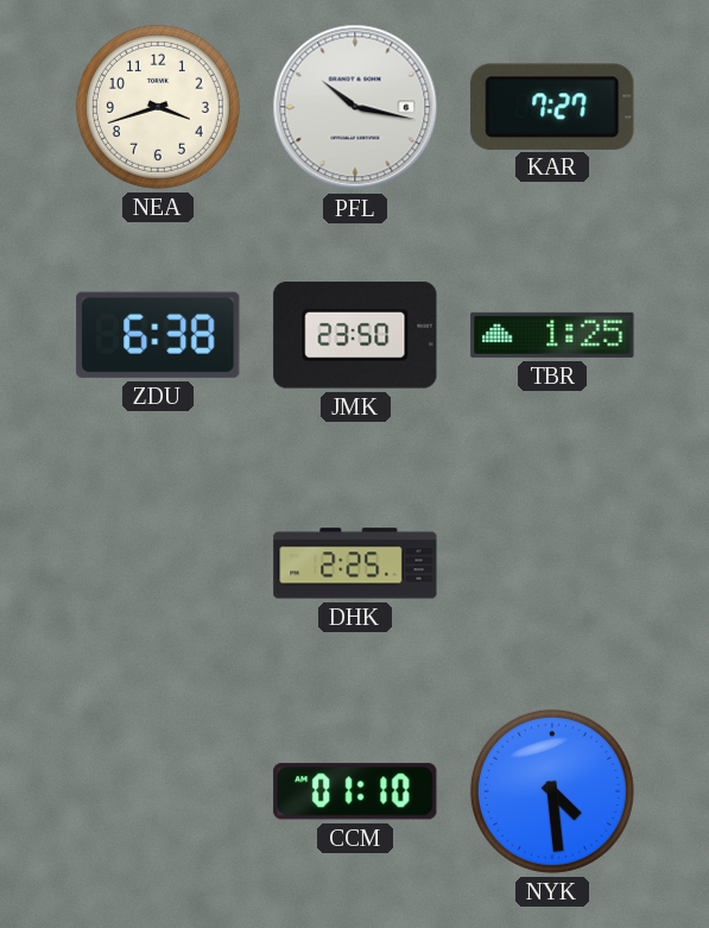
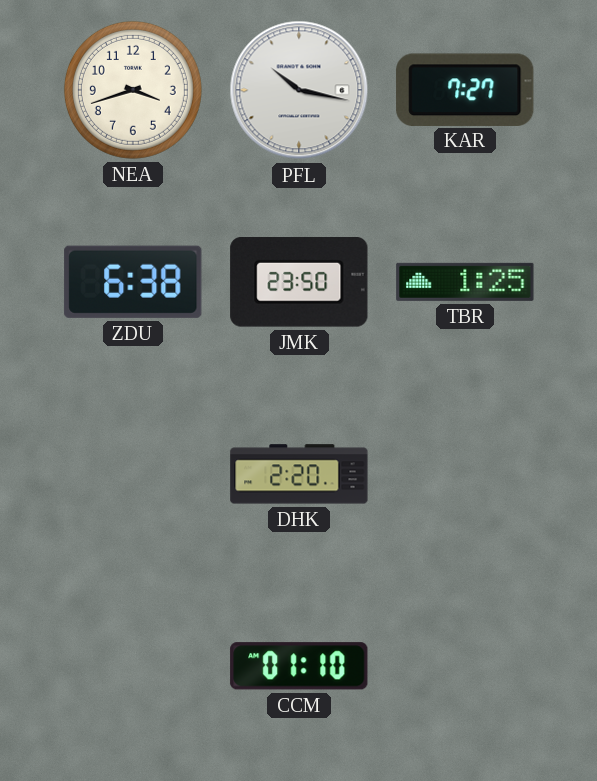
DHK: 2:25 -> 2:20
NYK: 4:29 -> none
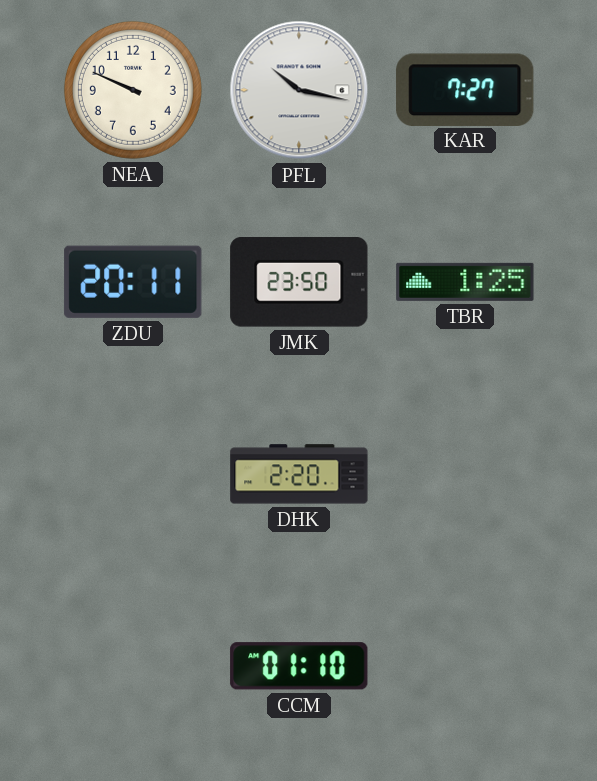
NEA: 3:42 -> 9:49
ZDU: 6:38 -> 20:11
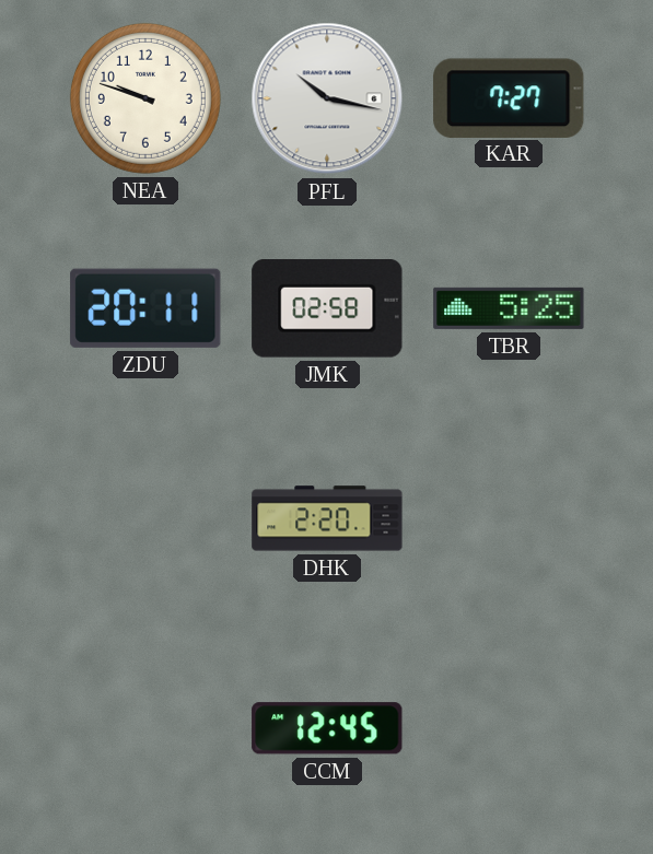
NEA: 9:49 -> 9:48
JMK: 23:50 -> 02:58
TBR: 1:25 -> 5:25
CCM: 01:10 -> 12:45
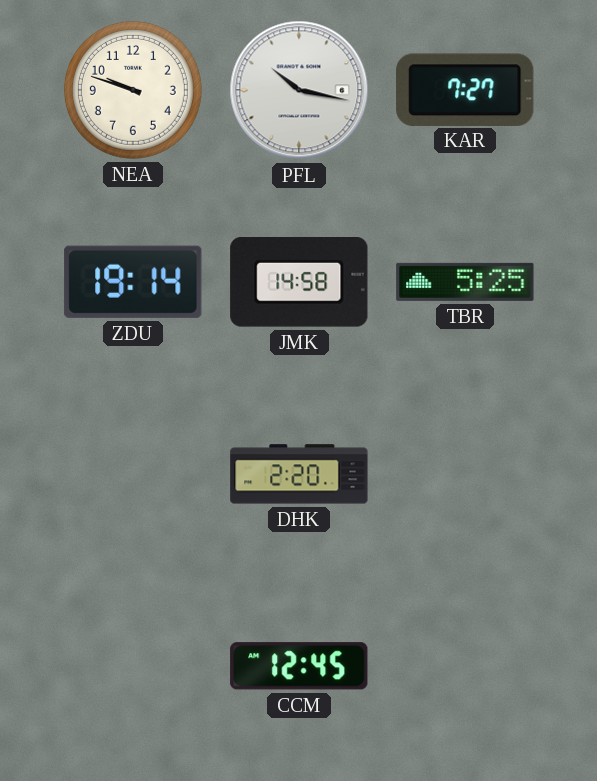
ZDU: 20:11 -> 19:14
JMK: 02:58 -> 14:58
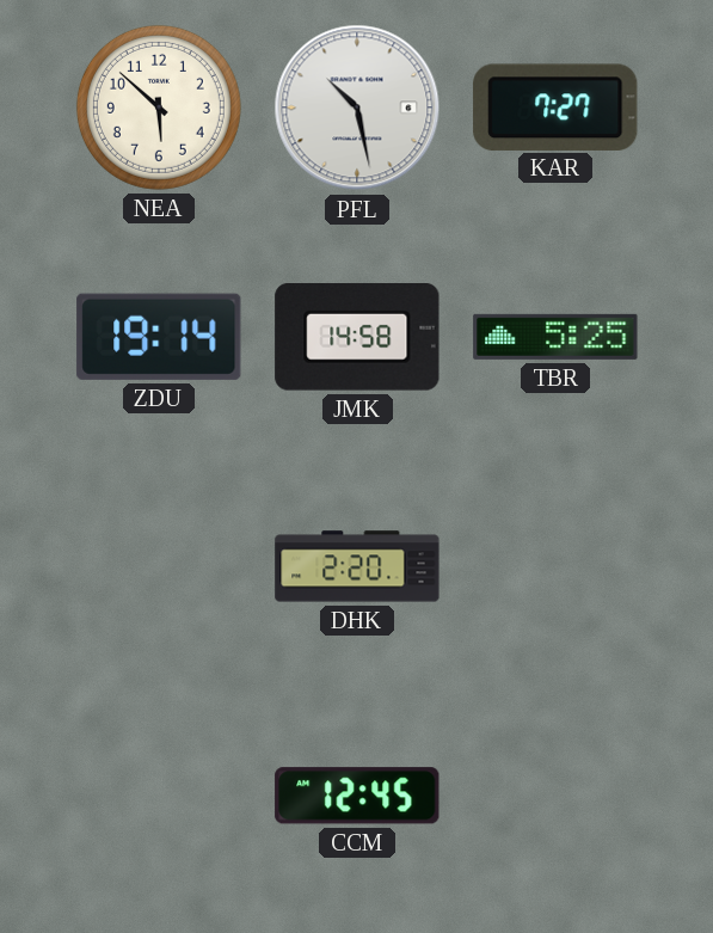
NEA: 9:48 -> 5:52
PFL: 10:17 -> 10:28
